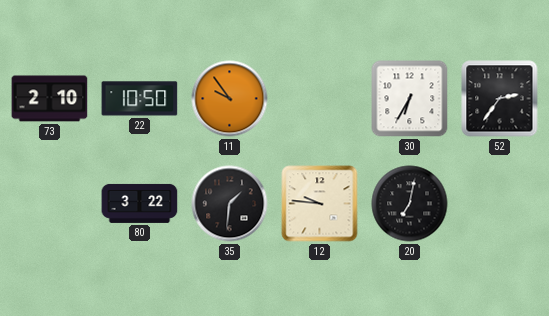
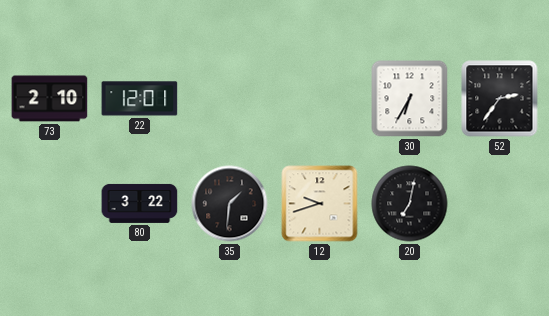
22: 10:50 -> 12:01
11: 9:54 -> none
12: 9:46 -> 9:42
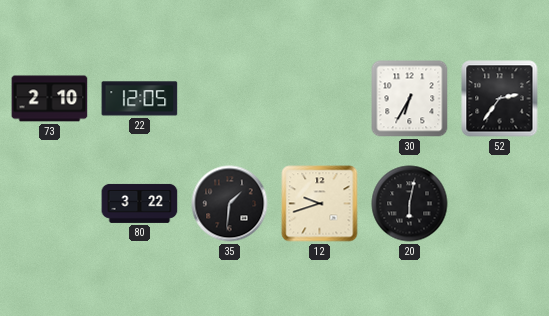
22: 12:01 -> 12:05
20: 7:02 -> 6:02
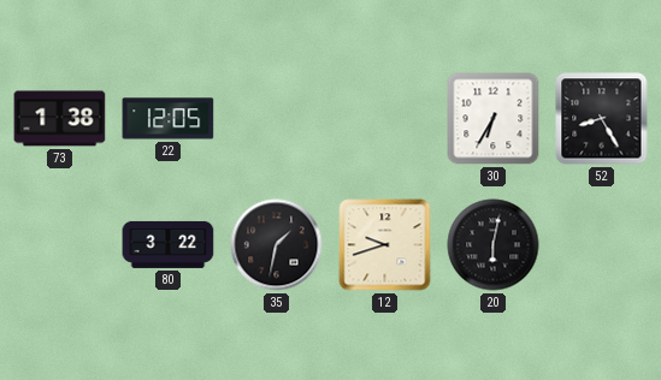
73: 2:10 -> 1:38
52: 2:36 -> 8:25
35: 1:31 -> 1:32
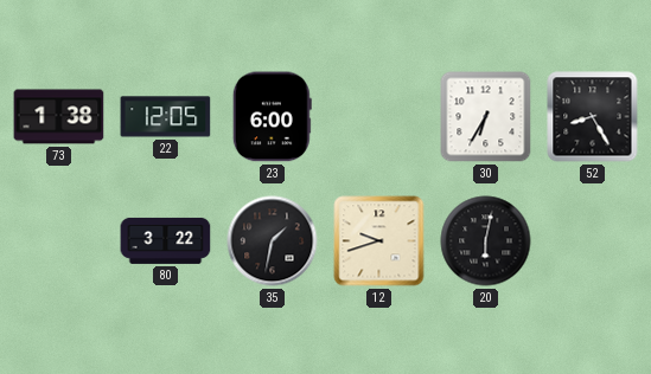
23: none -> 6:00
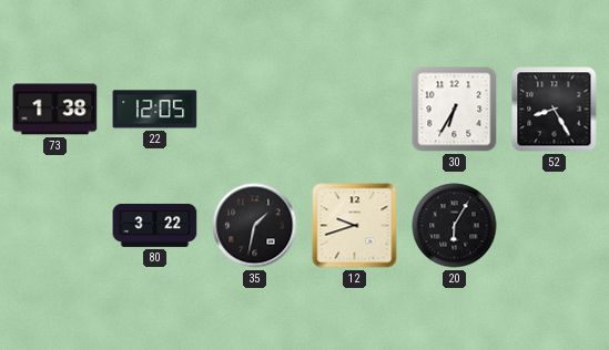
23: 6:00 -> none
20: 6:02 -> 6:05
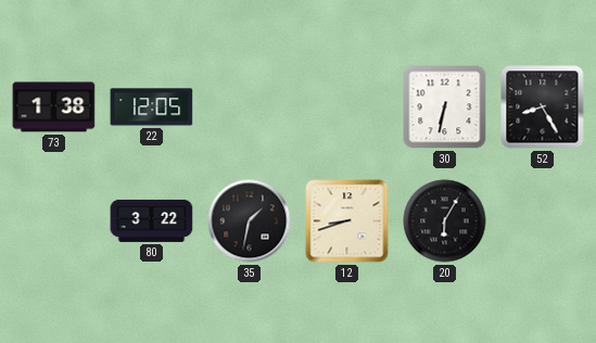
30: 6:35 -> 6:32
12: 9:42 -> 8:42
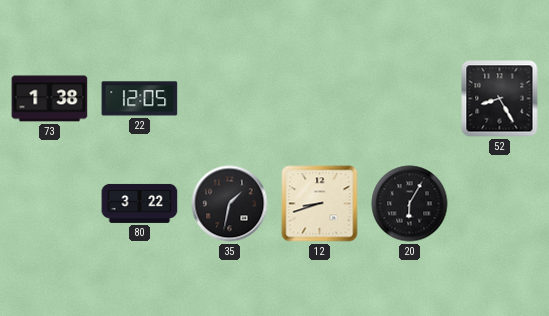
30: 6:32 -> none
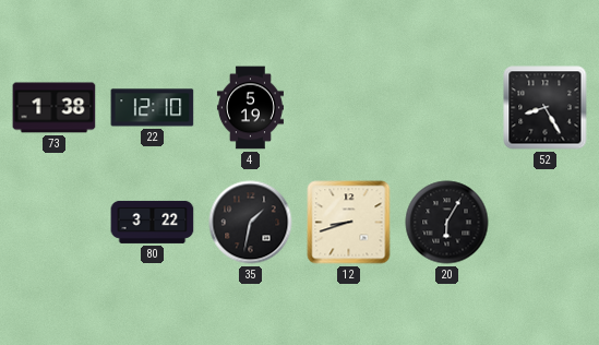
22: 12:05 -> 12:10
4: none -> 5:19
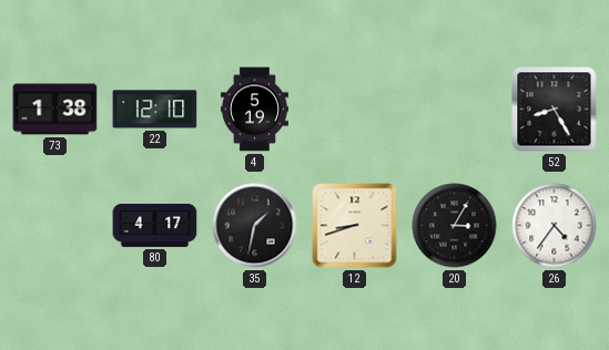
80: 3:22 -> 4:17
20: 6:05 -> 3:05
26: none -> 4:36
